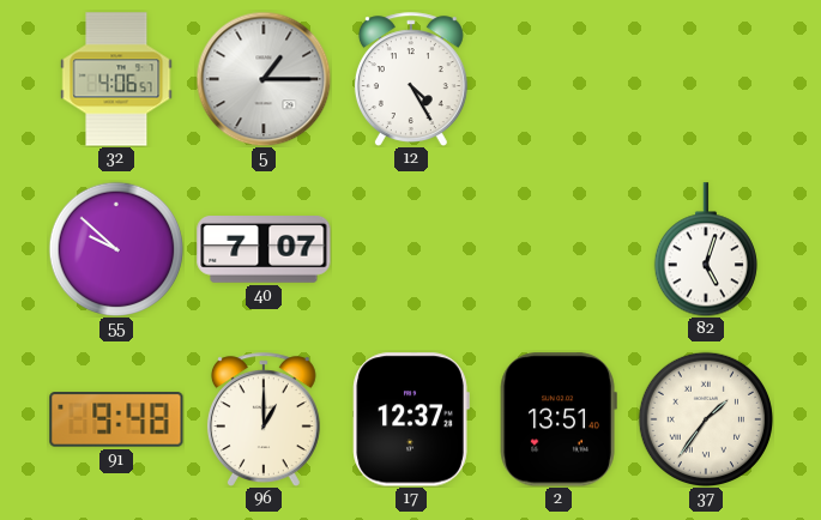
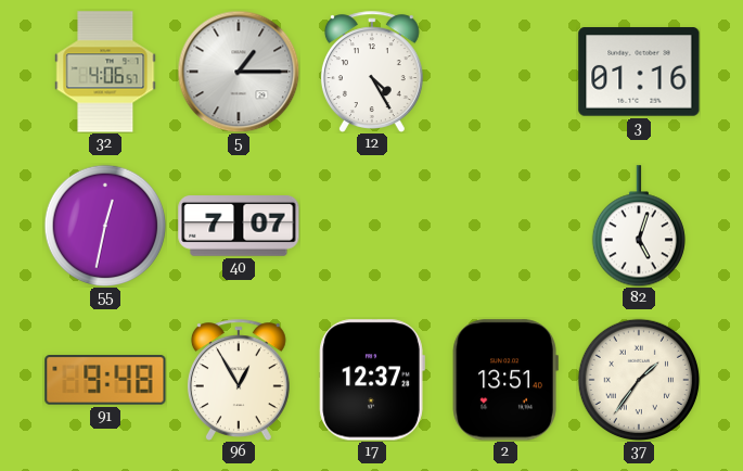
3: none -> 01:16
55: 9:52 -> 12:32
96: 1:00 -> 12:55
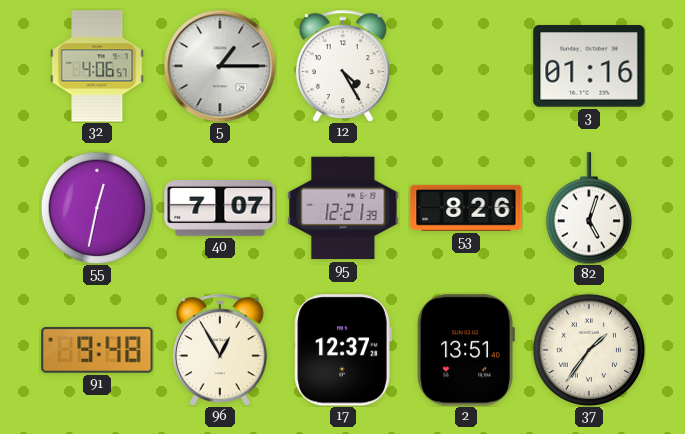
95: none -> 12:21
53: none -> 8:26
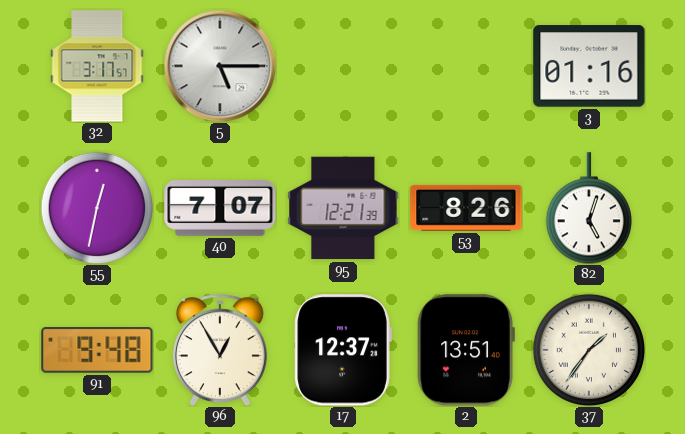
32: 4:06 -> 3:17
5: 1:15 -> 5:15
12: 4:25 -> none
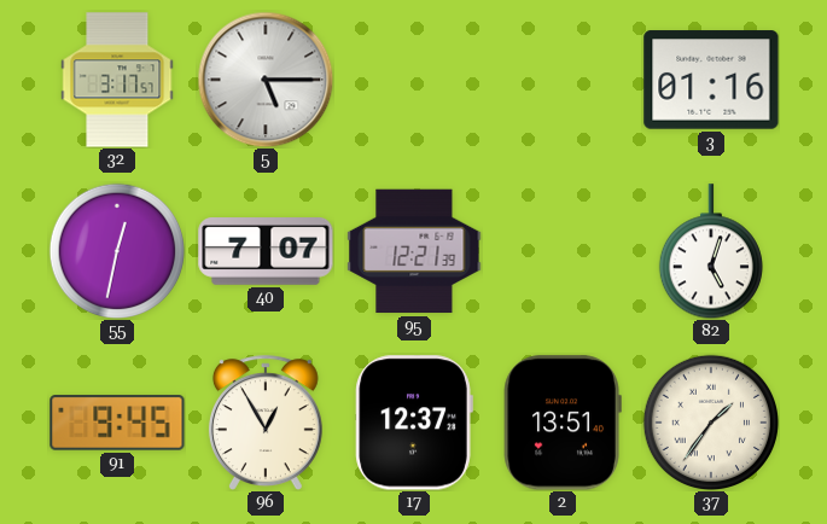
53: 8:26 -> none
91: 9:48 -> 9:45
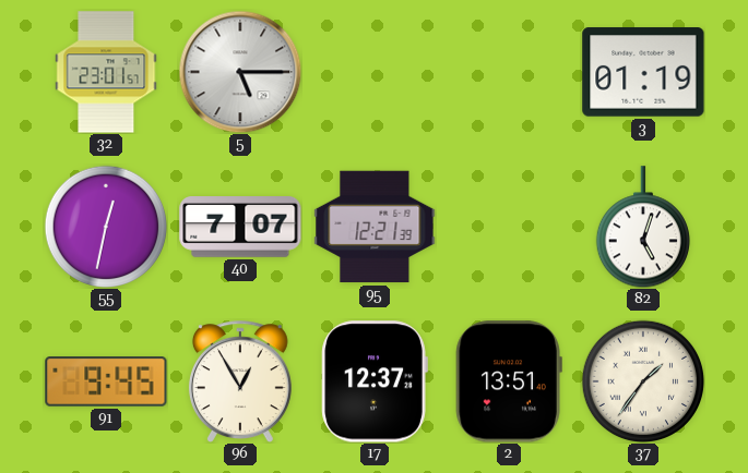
32: 3:17 -> 23:01
3: 01:16 -> 01:19
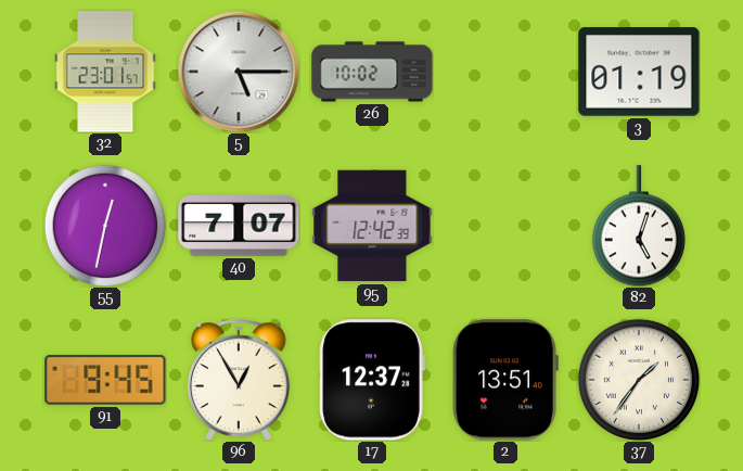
26: none -> 10:02
95: 12:21 -> 12:42
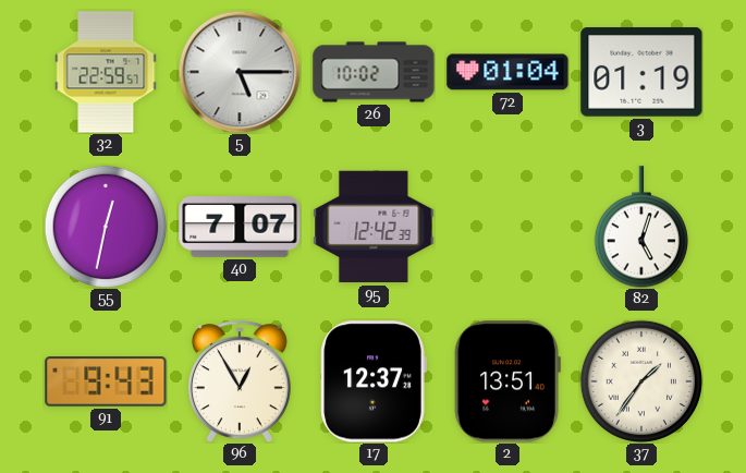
32: 23:01 -> 22:59
72: none -> 01:04
91: 9:45 -> 9:43
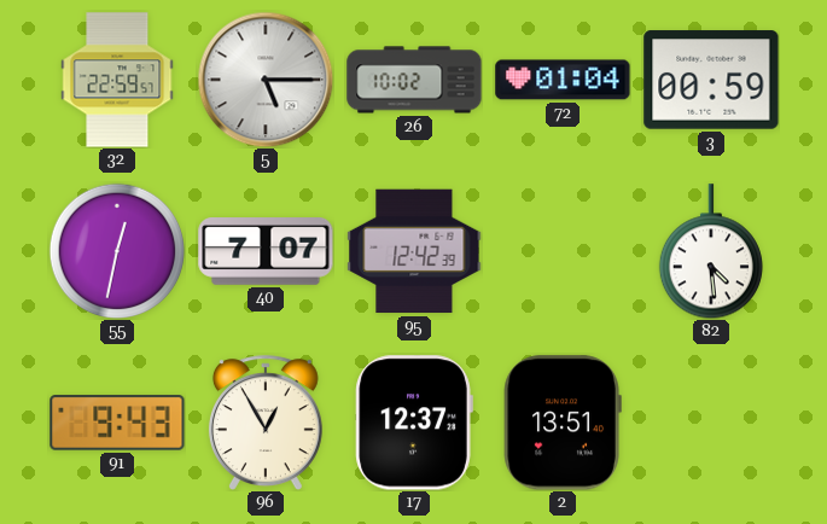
3: 01:19 -> 00:59
82: 5:03 -> 4:29
37: 1:36 -> none
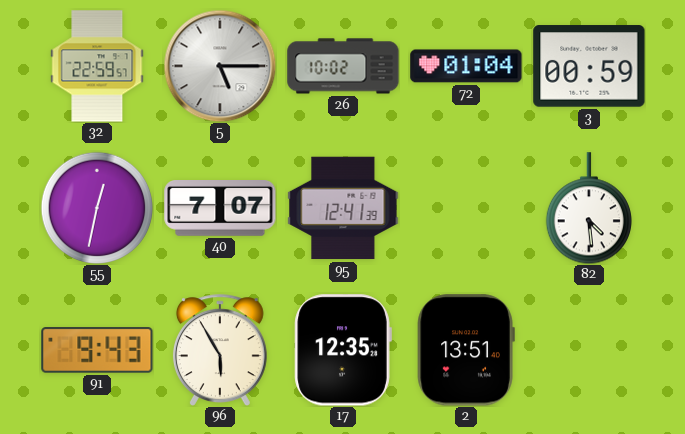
95: 12:42 -> 12:41
96: 12:55 -> 5:55
17: 12:37 -> 12:35
